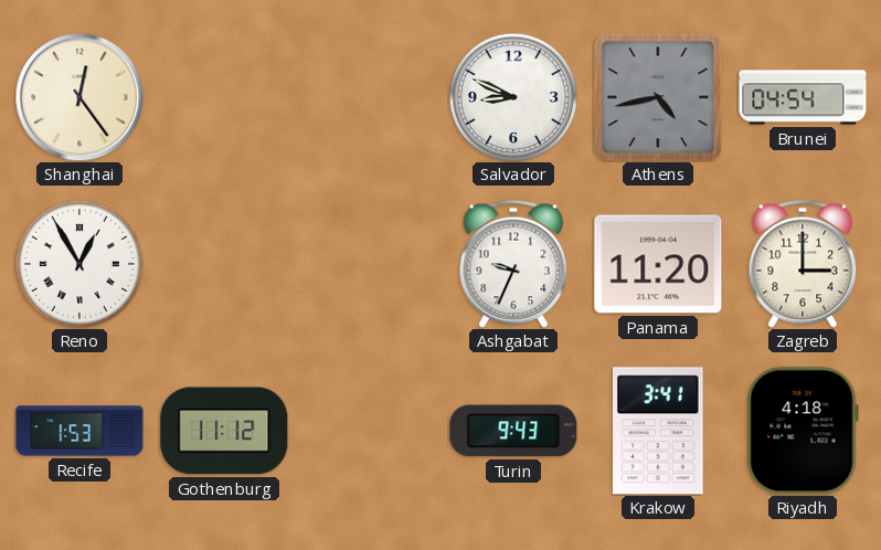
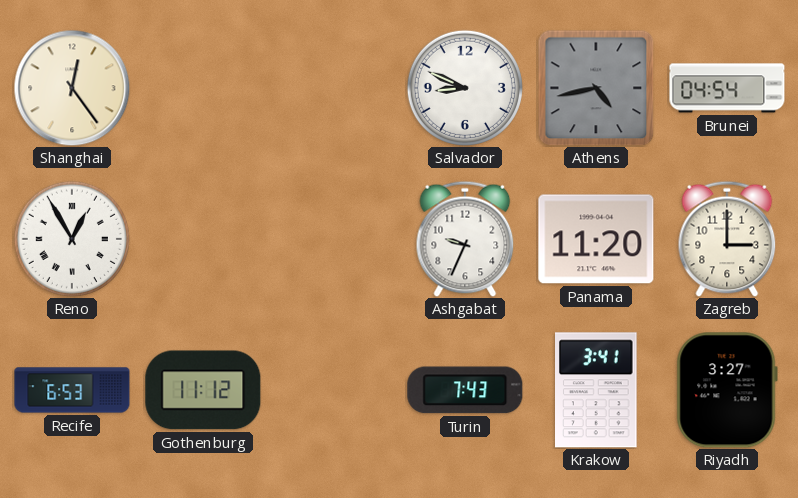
Recife: 1:53 -> 6:53
Turin: 9:43 -> 7:43
Riyadh: 4:18 -> 3:27
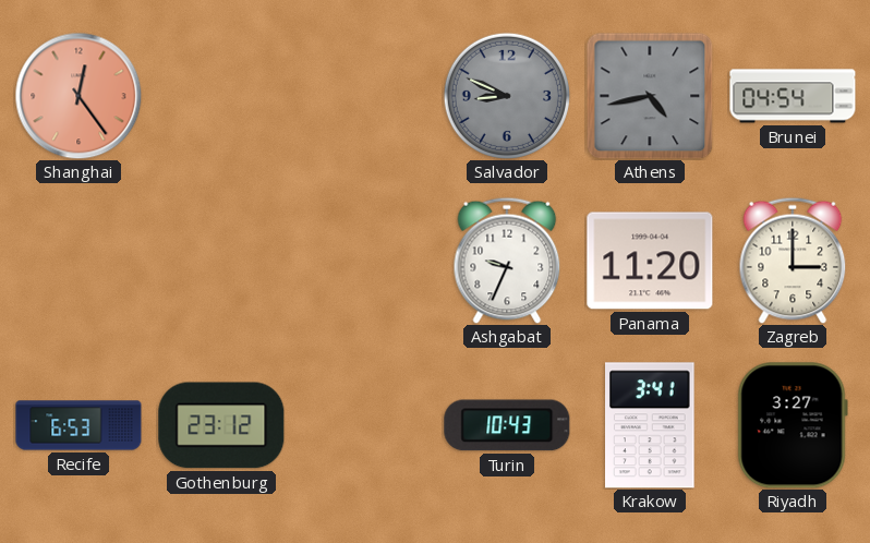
Shanghai dial: cream -> salmon
Salvador dial: white -> grey
Reno: 12:55 -> none
Gothenburg: 11:12 -> 23:12
Turin: 7:43 -> 10:43
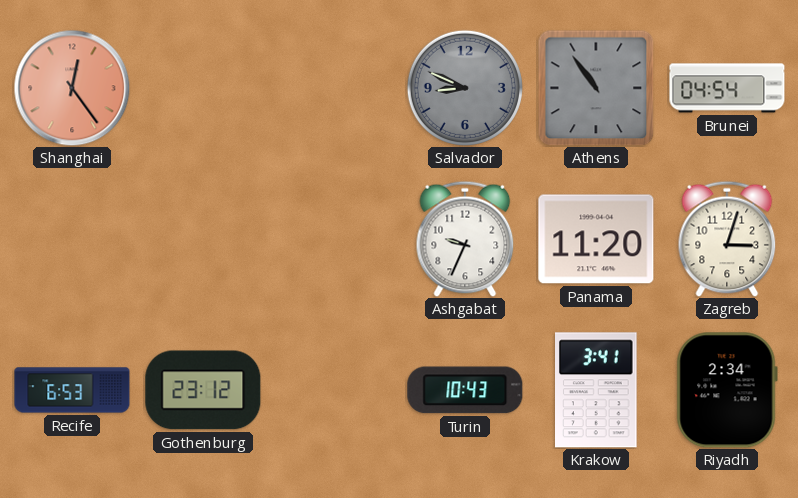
Athens: 4:43 -> 10:54
Zagreb: 3:00 -> 3:03
Riyadh: 3:27 -> 2:34
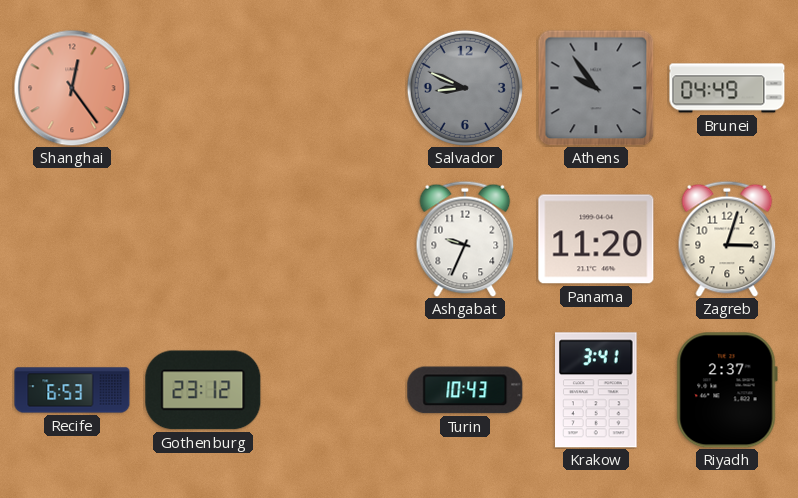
Athens: 10:54 -> 9:54
Brunei: 04:54 -> 04:49
Riyadh: 2:34 -> 2:37
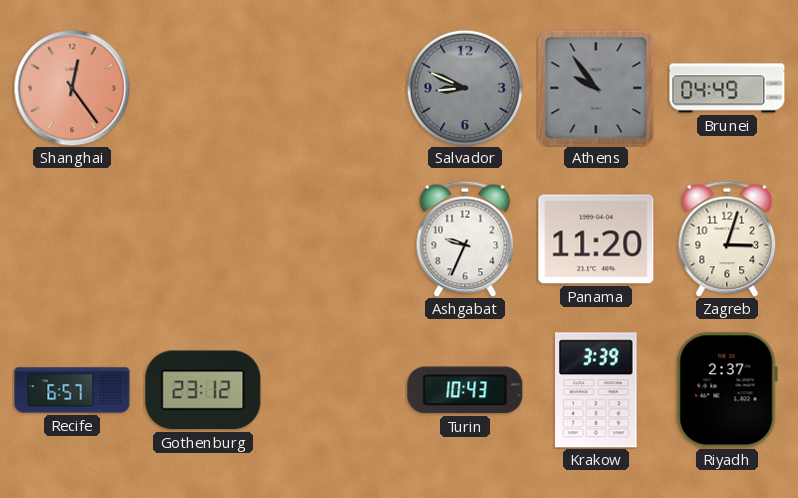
Recife: 6:53 -> 6:57
Krakow: 3:41 -> 3:39
